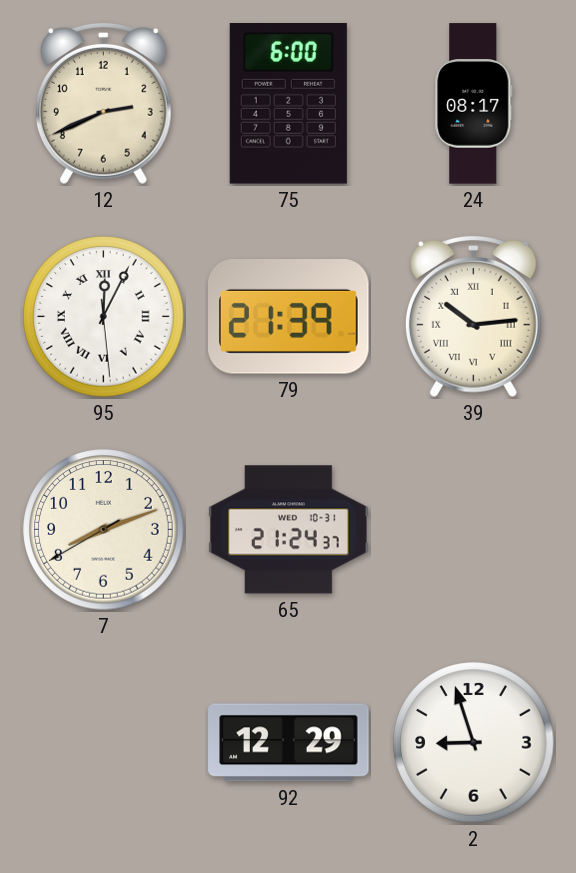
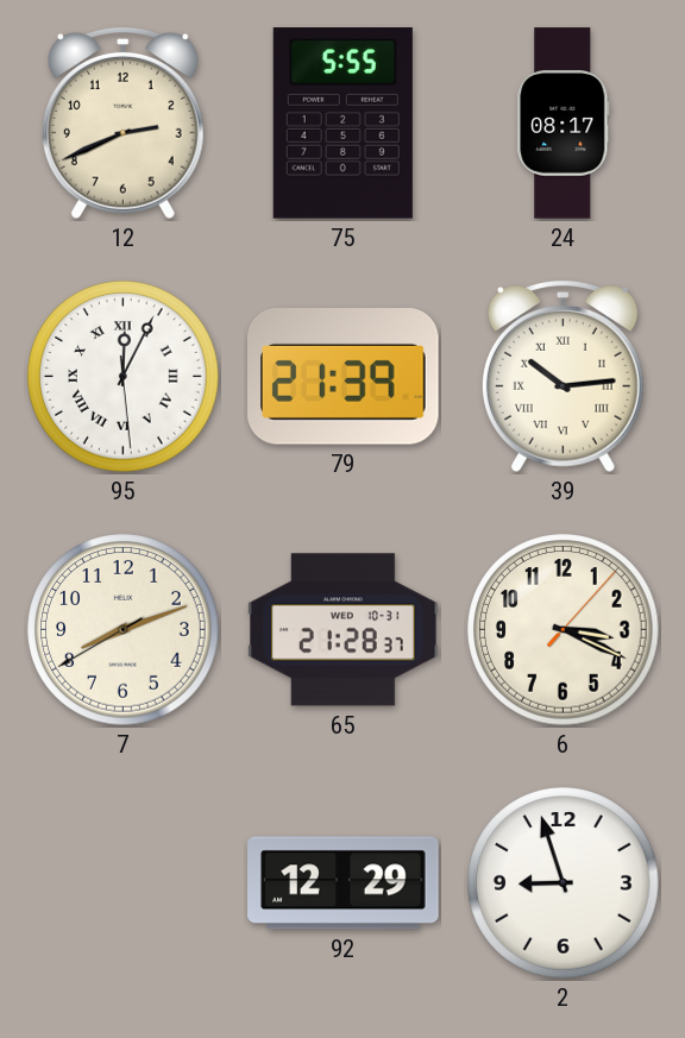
75: 6:00 -> 5:55
65: 21:24 -> 21:28
6: none -> 3:19
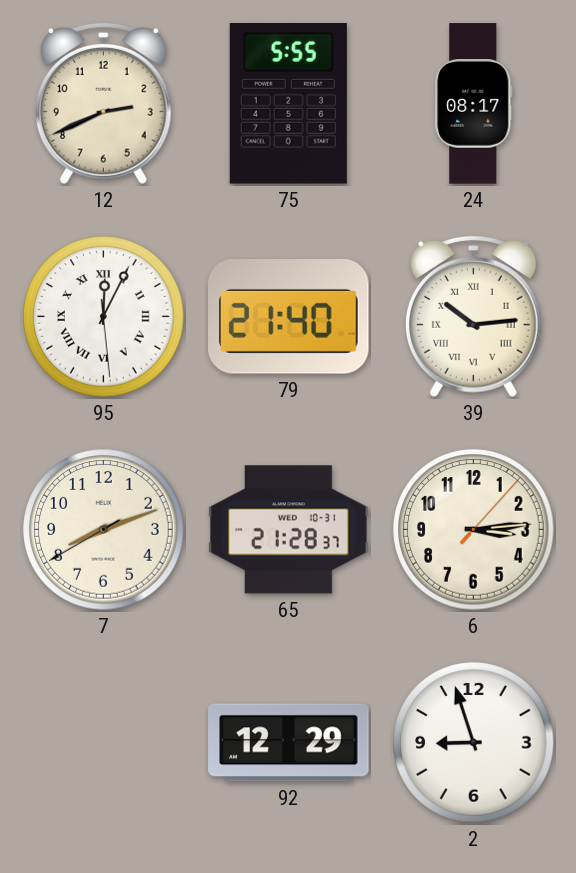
79: 21:39 -> 21:40
6: 3:19 -> 3:14
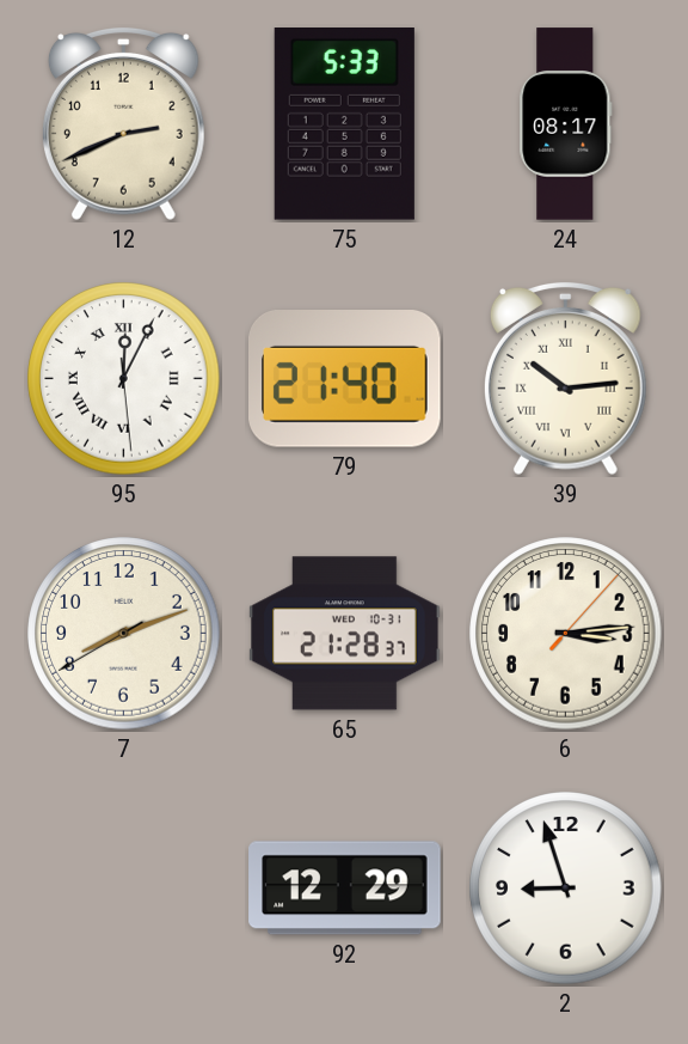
75: 5:55 -> 5:33
